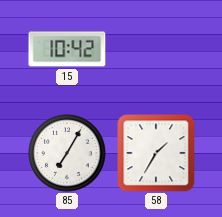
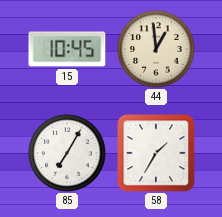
15: 10:42 -> 10:45
44: none -> 12:59
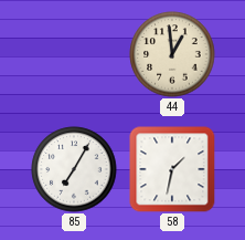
15: 10:45 -> none
58: 1:35 -> 1:32
